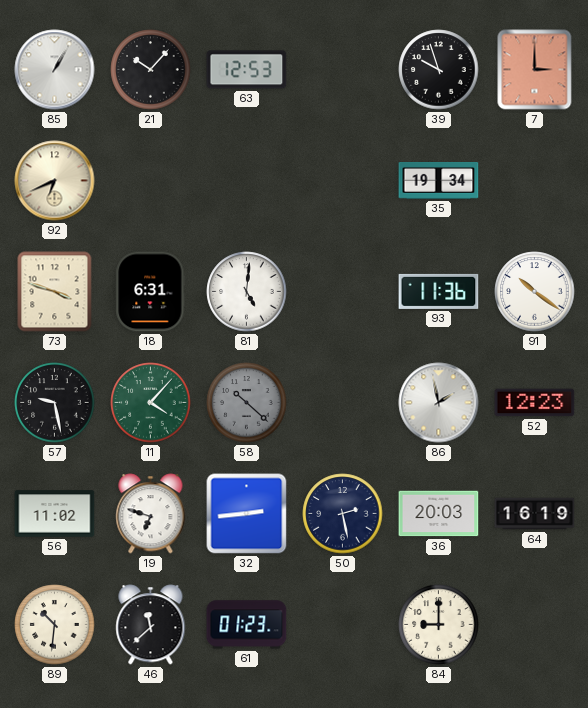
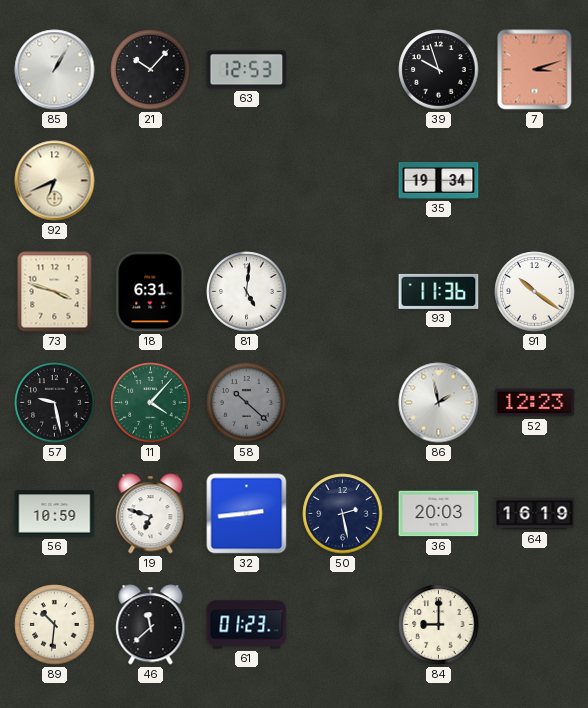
7: 3:00 -> 3:12
56: 11:02 -> 10:59
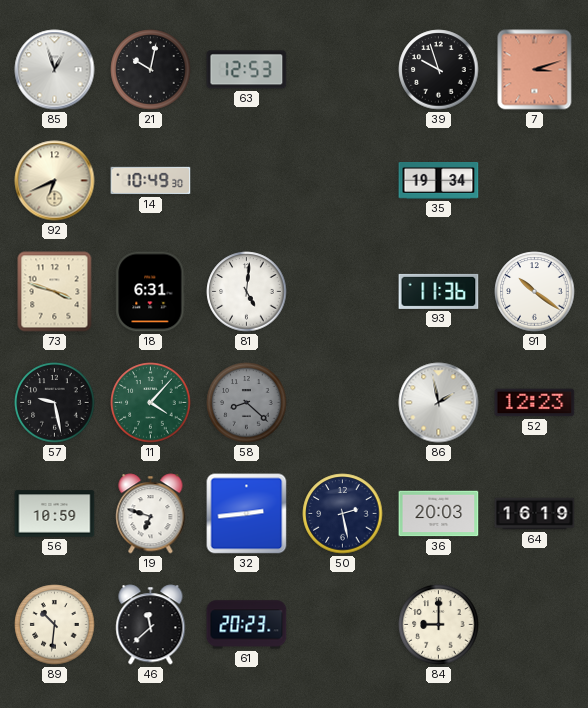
85: 1:05 -> 12:57
21: 10:07 -> 10:02
14: none -> 10:49
58: 10:22 -> 8:22
61: 01:23 -> 20:23
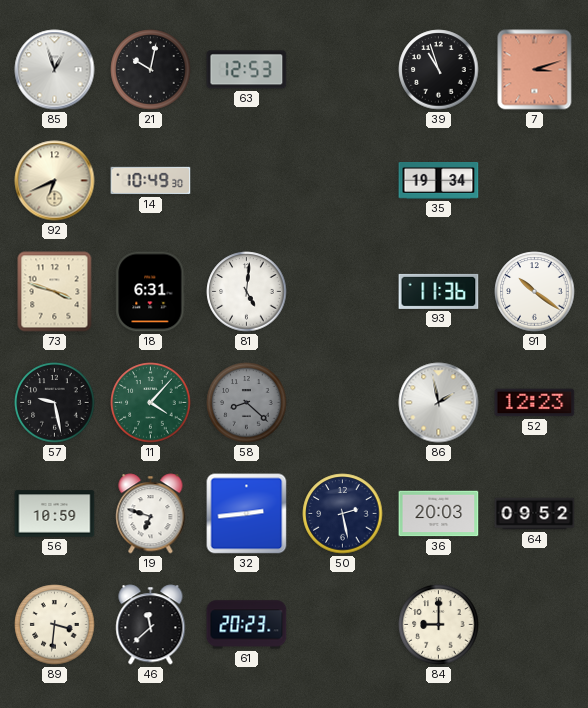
39: 9:57 -> 10:57
64: 16:19 -> 09:52
89: 10:31 -> 3:31
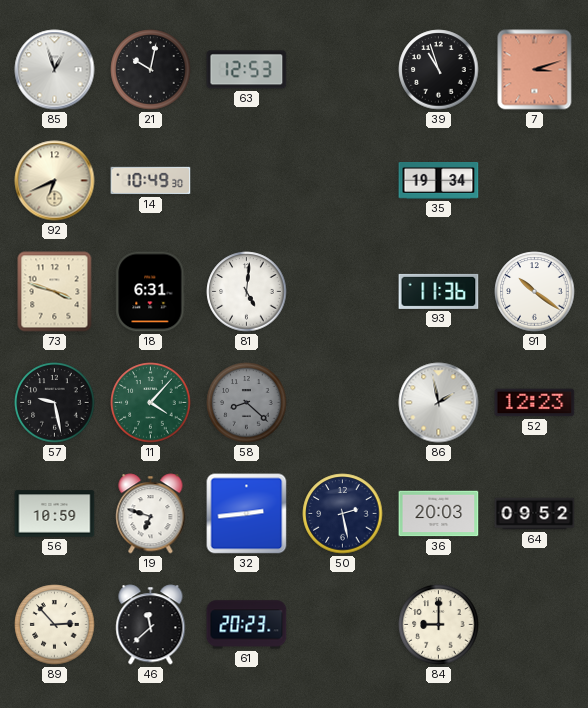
89: 3:31 -> 2:53
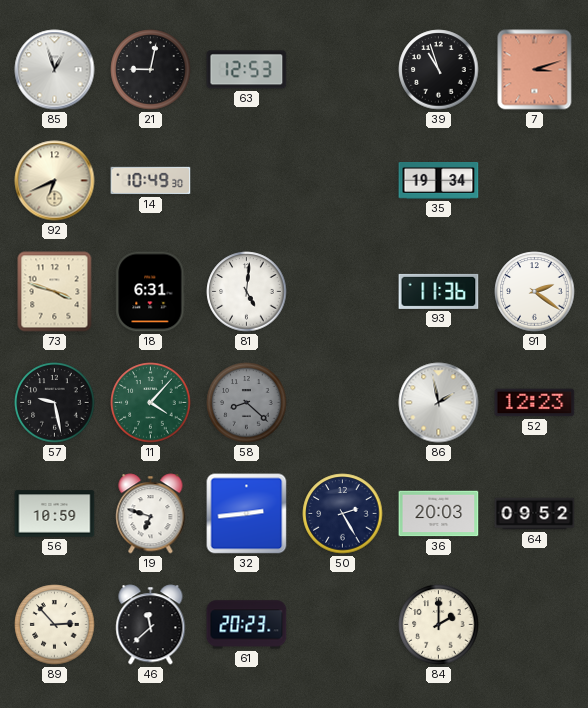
21: 10:02 -> 9:02
91: 10:21 -> 2:21
50: 2:28 -> 2:25
84: 9:00 -> 2:00
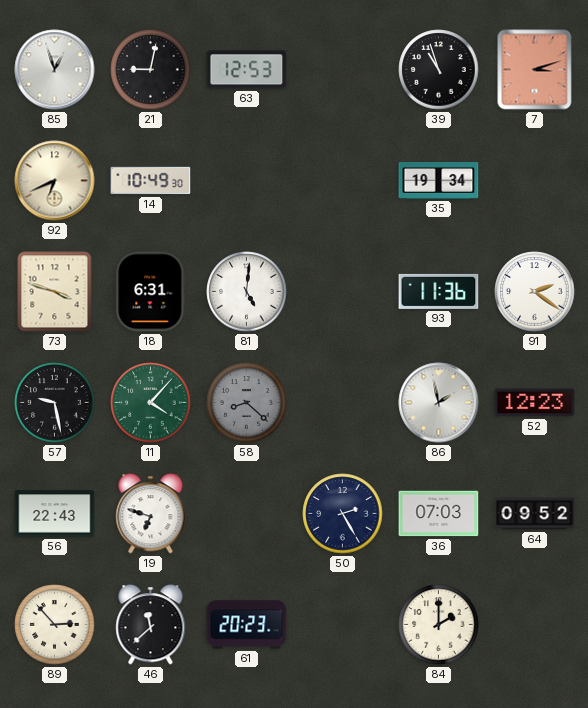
56: 10:59 -> 22:43
32: 2:44 -> none
36: 20:03 -> 07:03
